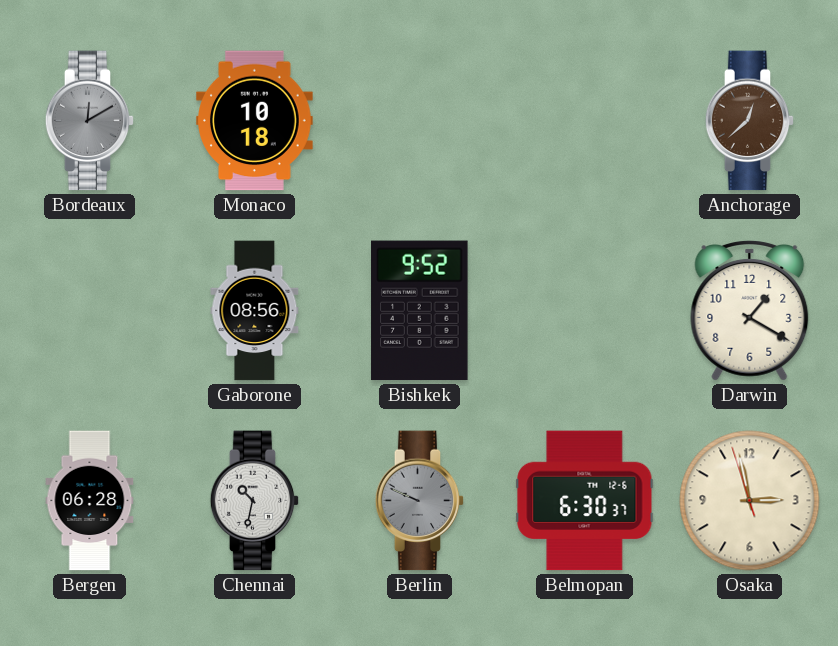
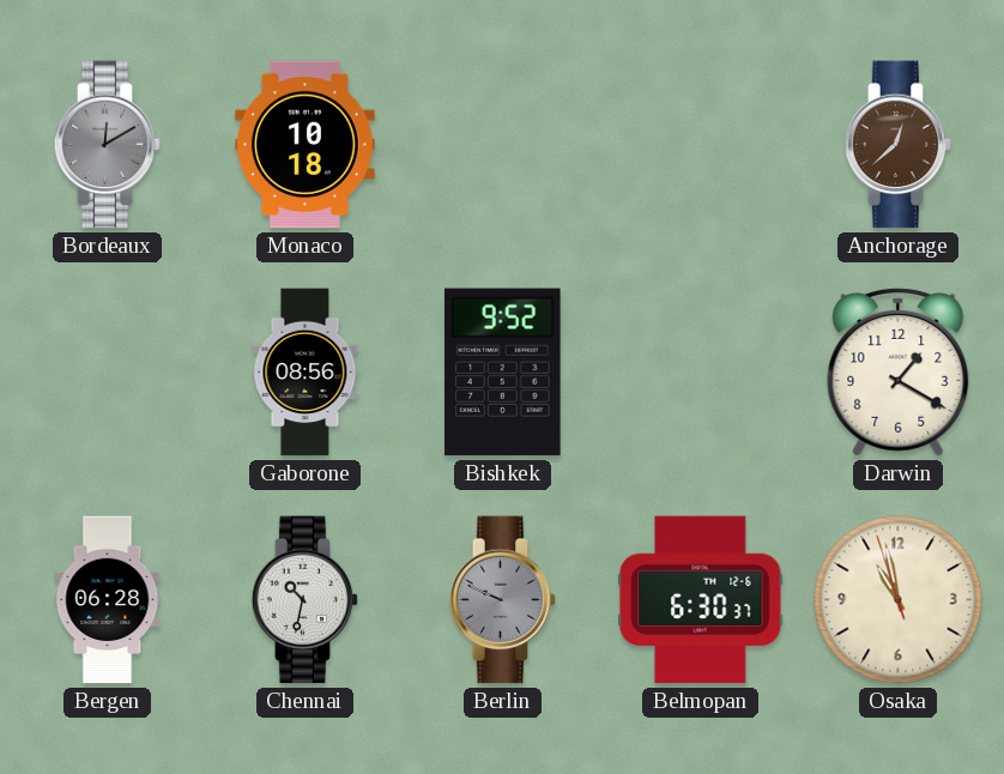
Osaka: 2:57 -> 10:57
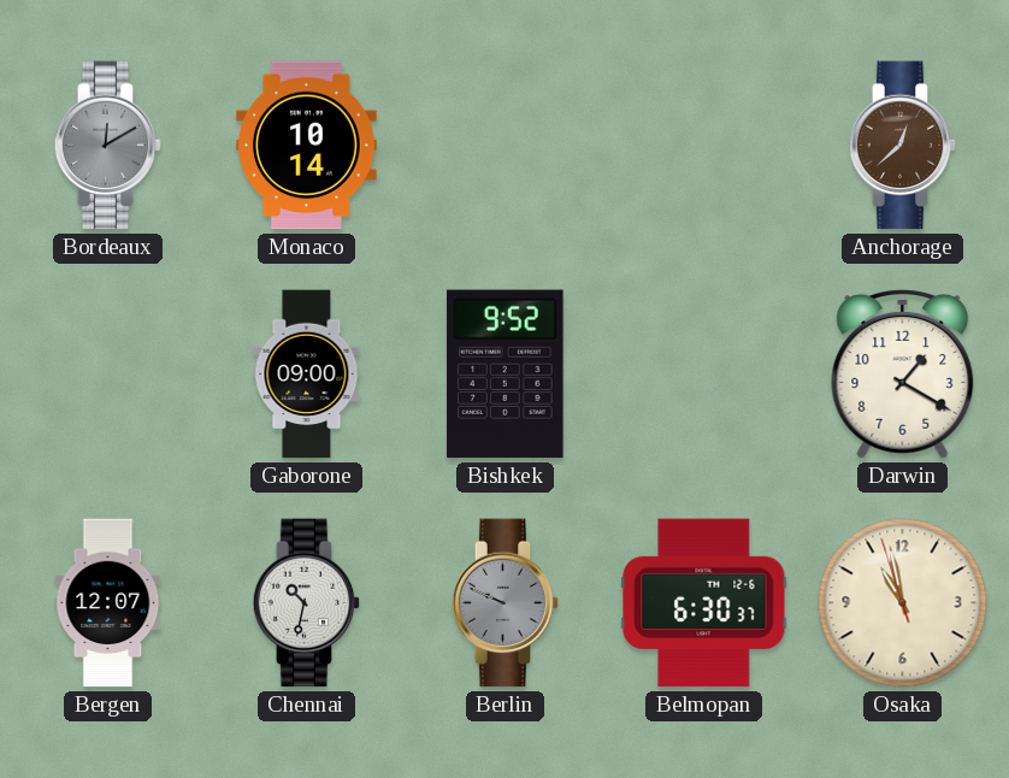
Monaco: 10:18 -> 10:14
Gaborone: 08:56 -> 09:00
Bergen: 06:28 -> 12:07
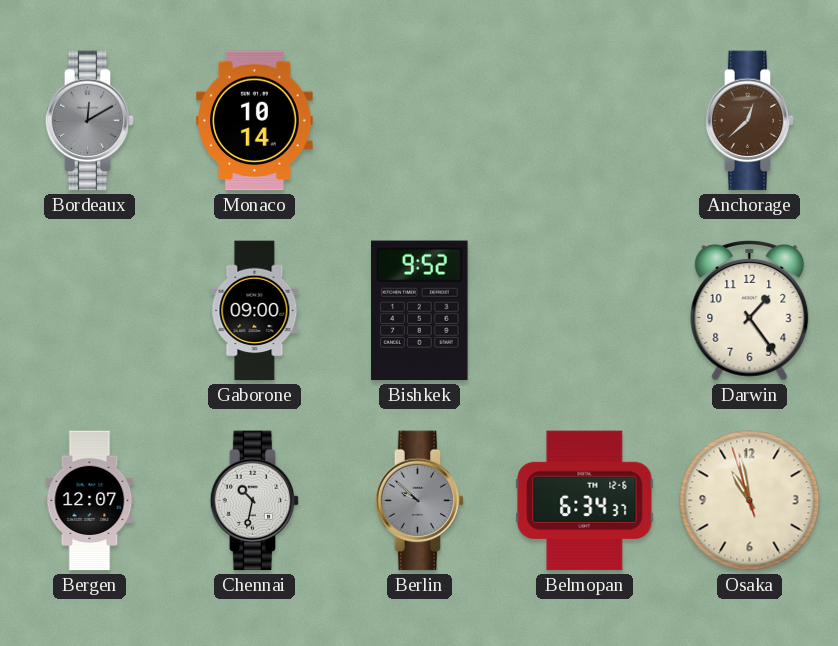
Darwin: 1:20 -> 1:24
Berlin: 9:49 -> 9:52
Belmopan: 6:30 -> 6:34
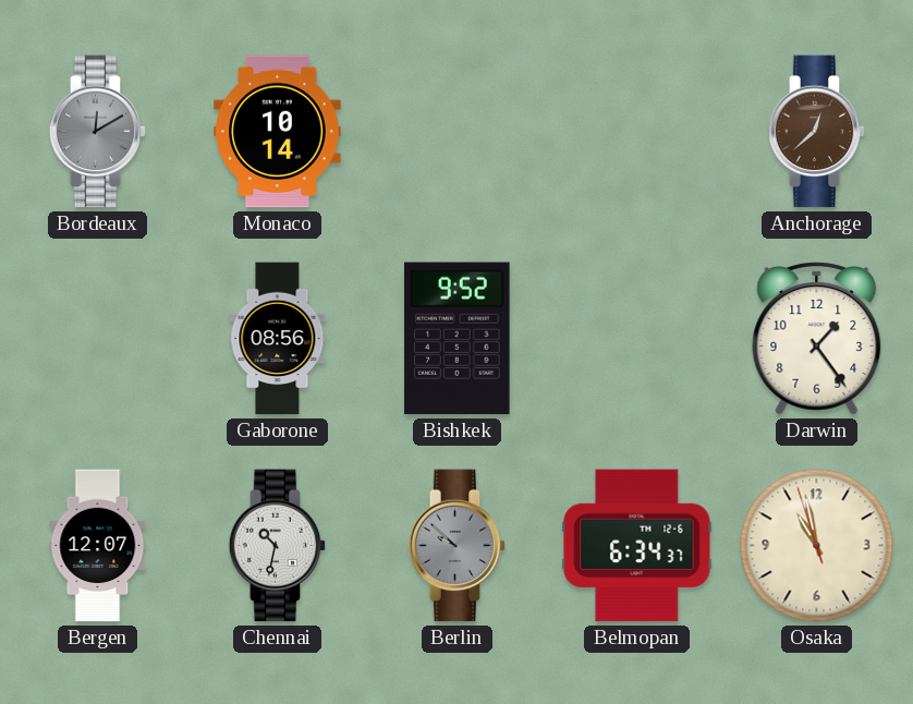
Gaborone: 09:00 -> 08:56
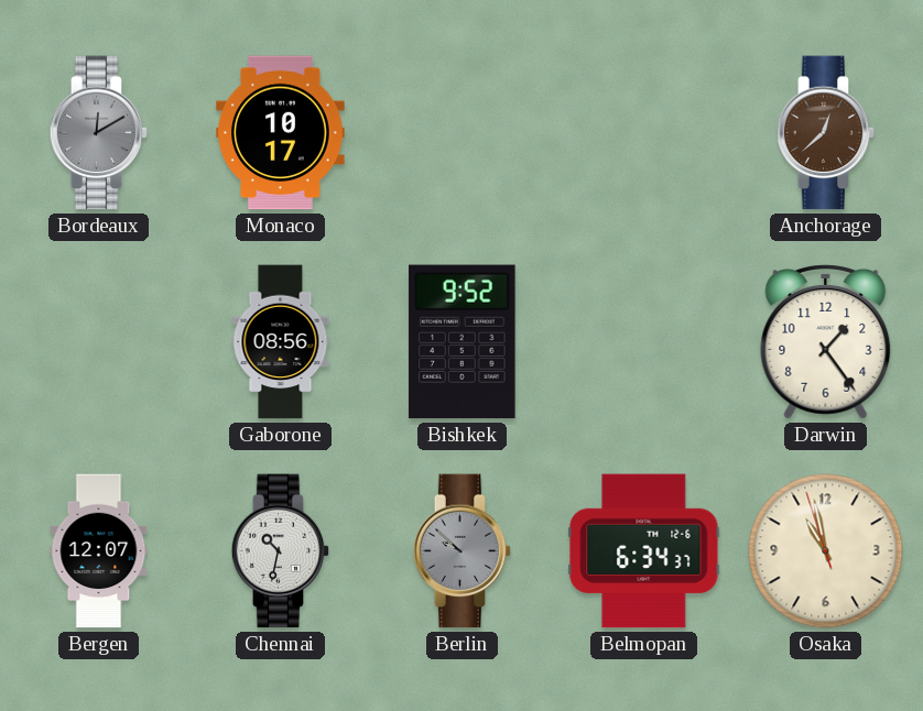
Monaco: 10:14 -> 10:17
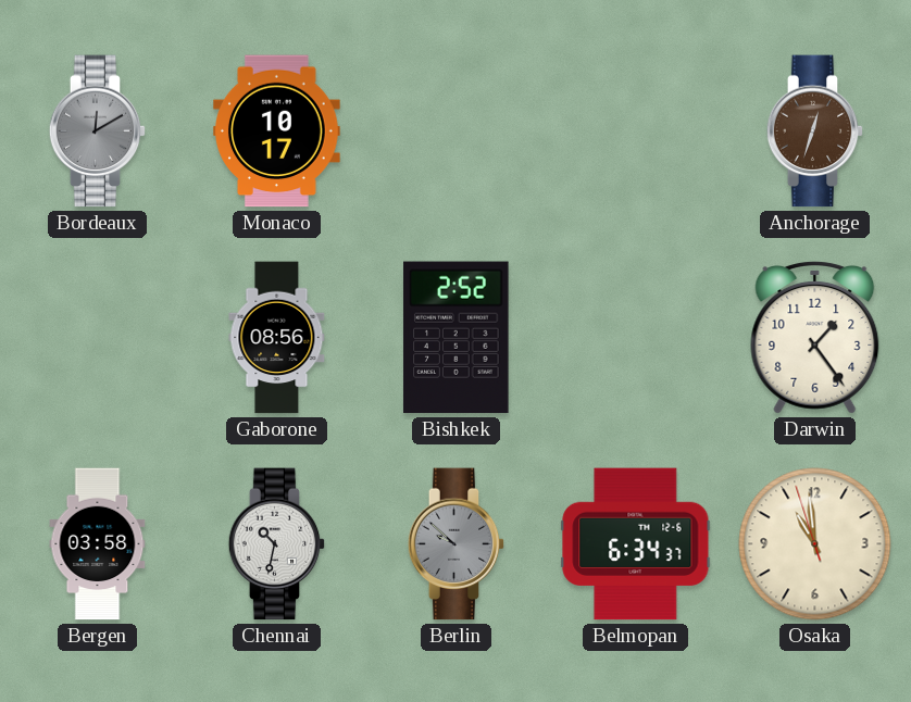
Anchorage: 12:38 -> 12:33
Bishkek: 9:52 -> 2:52
Bergen: 12:07 -> 03:58
Osaka: 10:57 -> 10:58
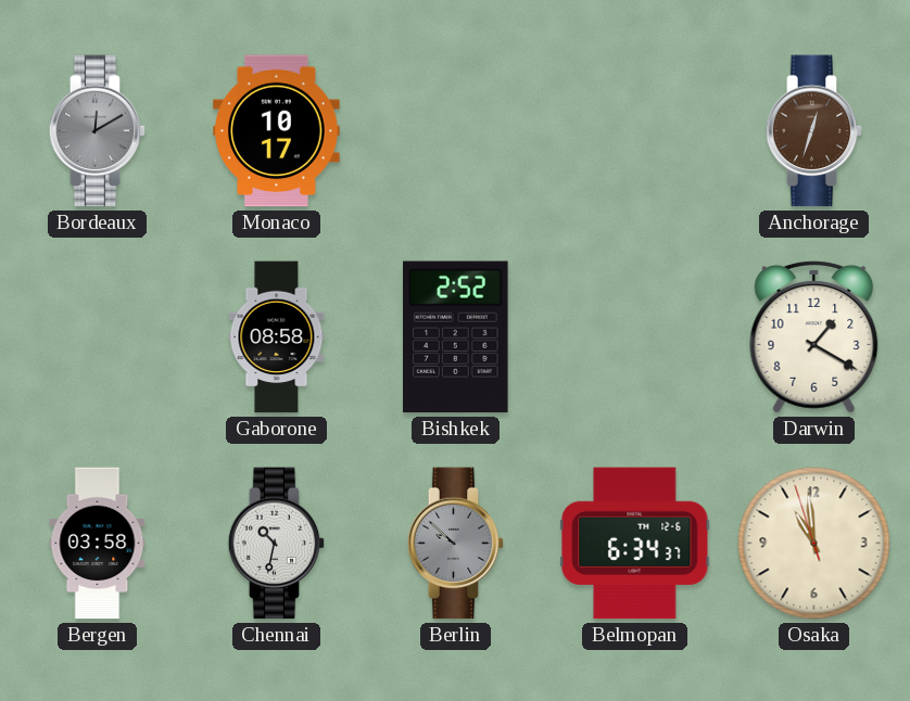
Gaborone: 08:56 -> 08:58
Darwin: 1:24 -> 1:20
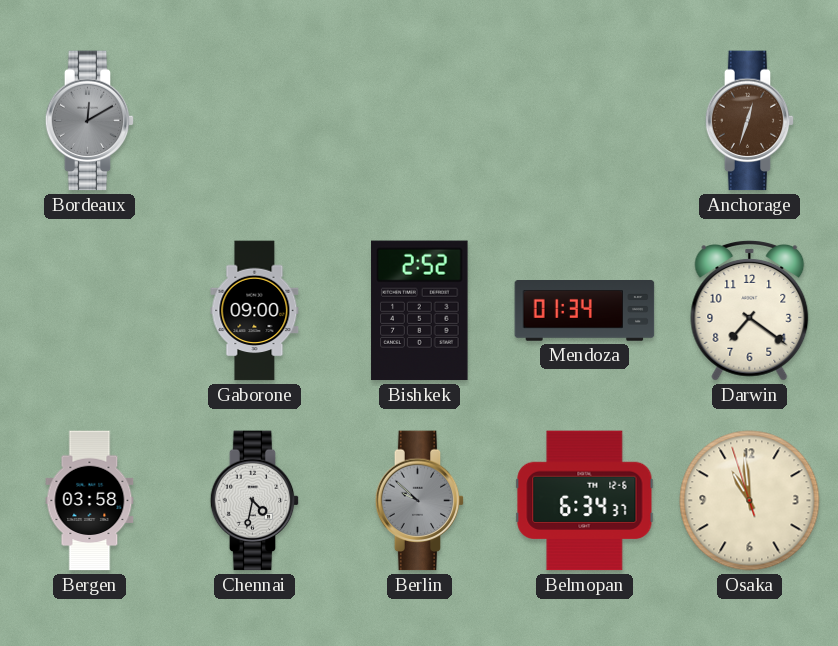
Monaco: 10:17 -> none
Gaborone: 08:58 -> 09:00
Mendoza: none -> 01:34
Darwin: 1:20 -> 7:21
Chennai: 10:32 -> 4:32
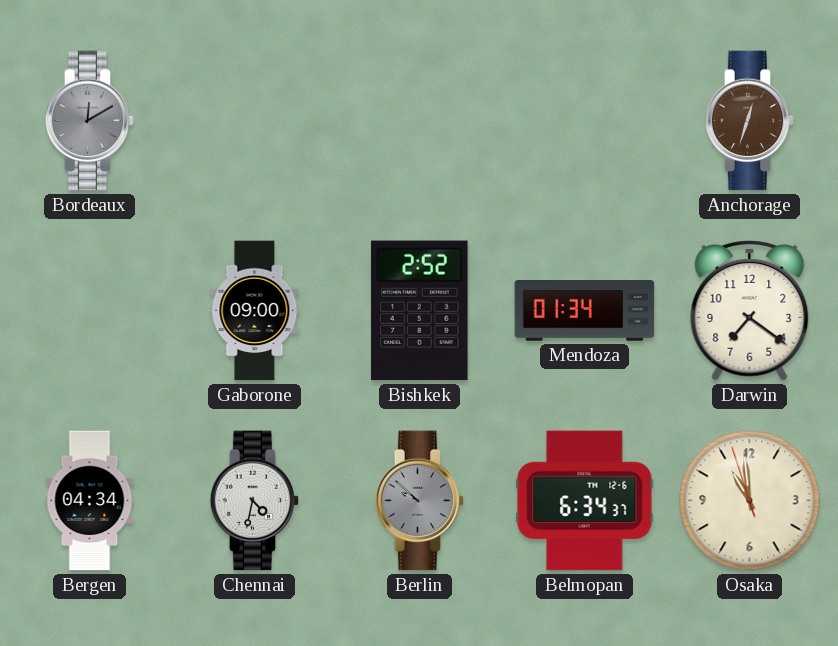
Bergen: 03:58 -> 04:34
